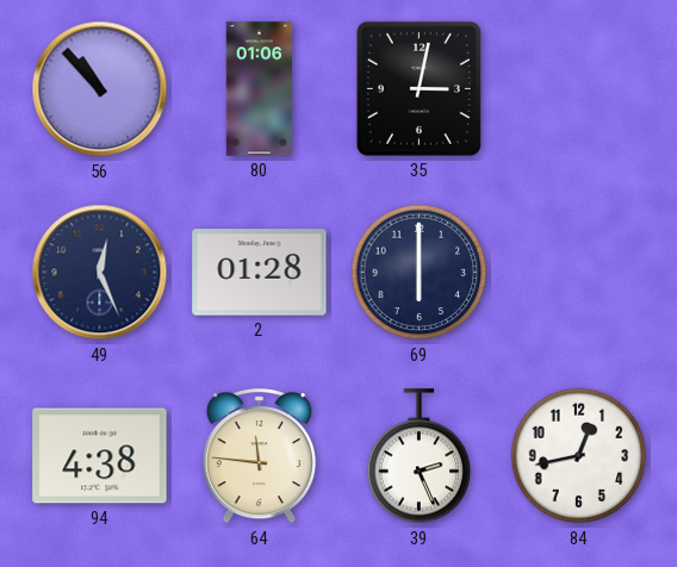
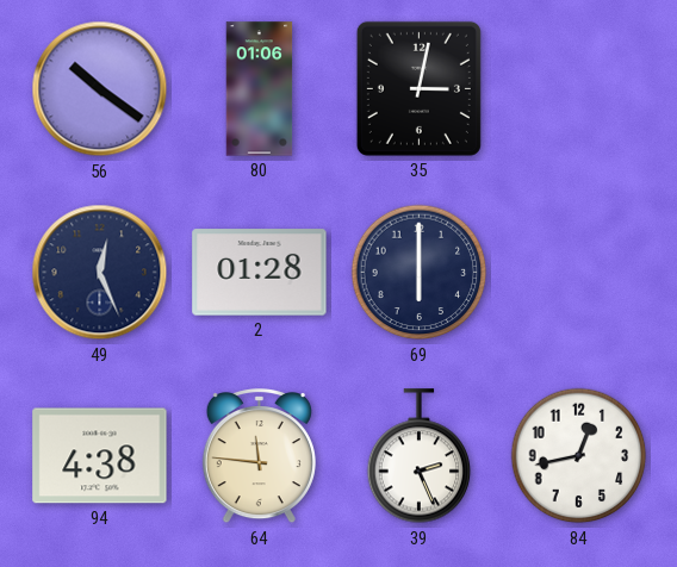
56: 10:53 -> 10:21
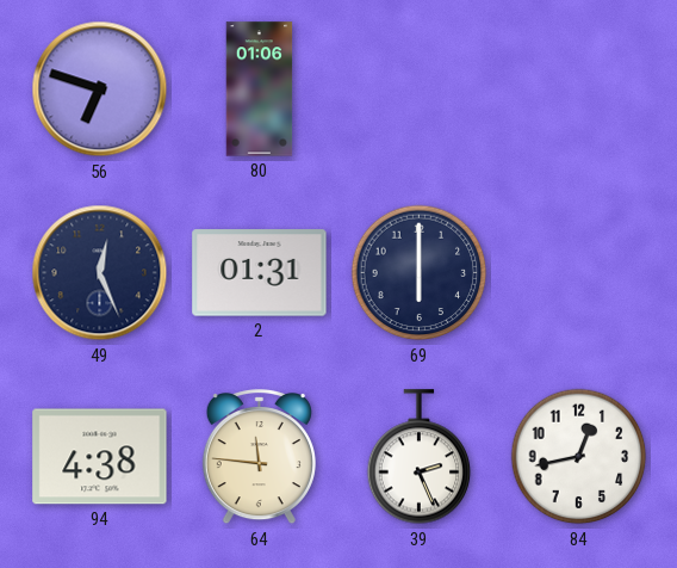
56: 10:21 -> 6:48
35: 3:02 -> none
2: 01:28 -> 01:31
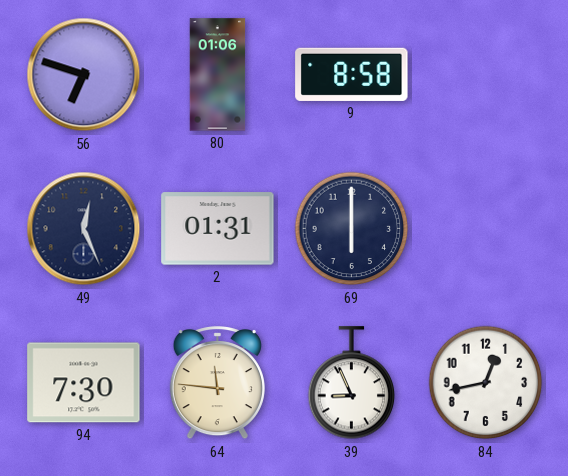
9: none -> 8:58
94: 4:38 -> 7:30
39: 2:26 -> 8:56
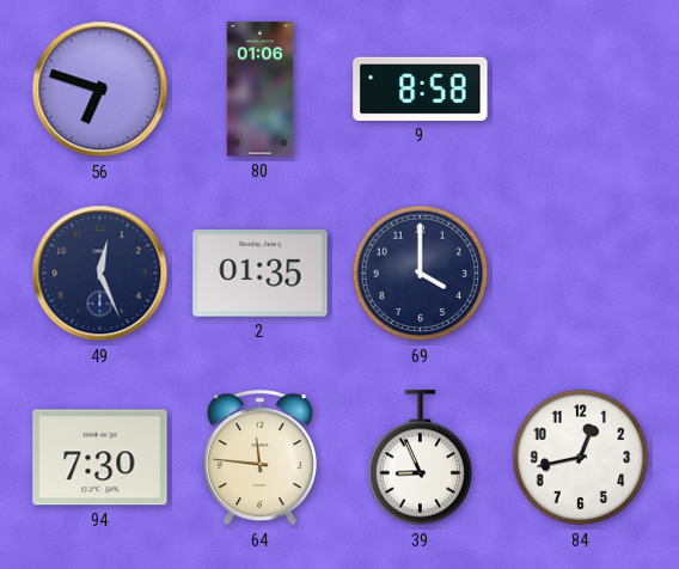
2: 01:31 -> 01:35
69: 6:00 -> 4:00
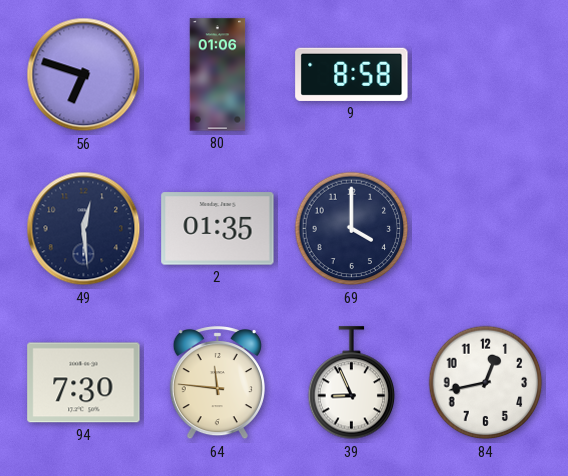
49: 12:26 -> 12:29
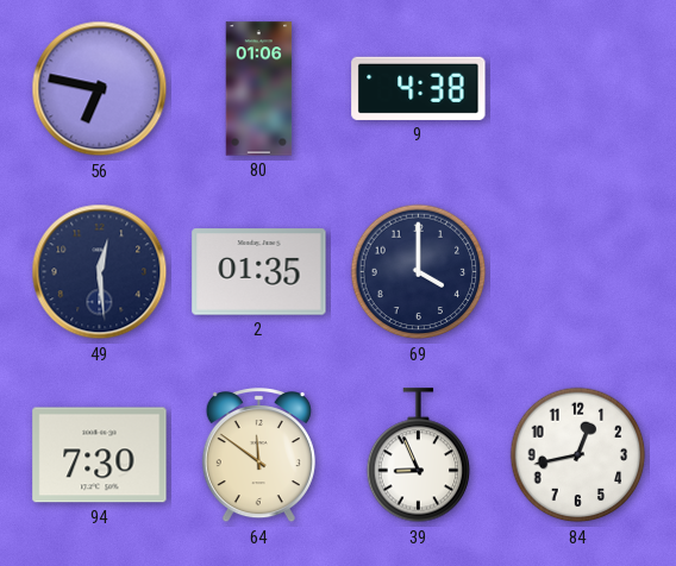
56: 6:48 -> 6:47
9: 8:58 -> 4:38
64: 11:46 -> 11:51
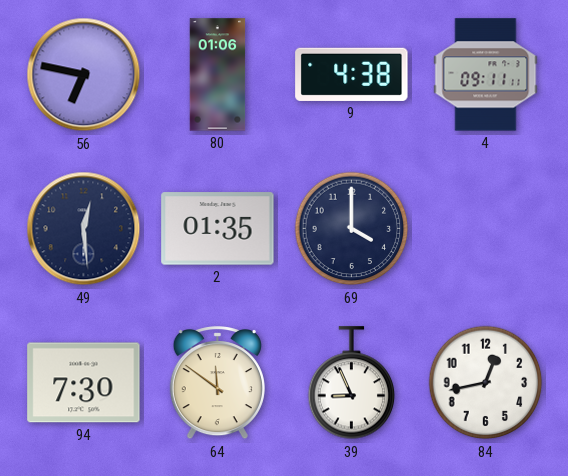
4: none -> 09:11
